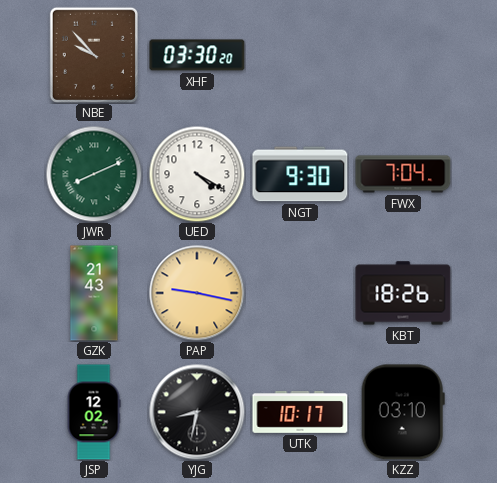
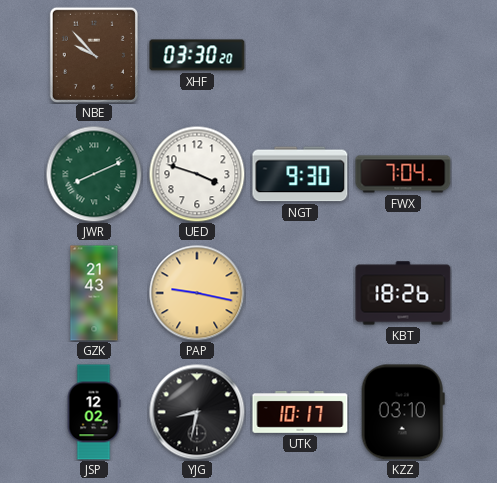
UED: 4:20 -> 3:48
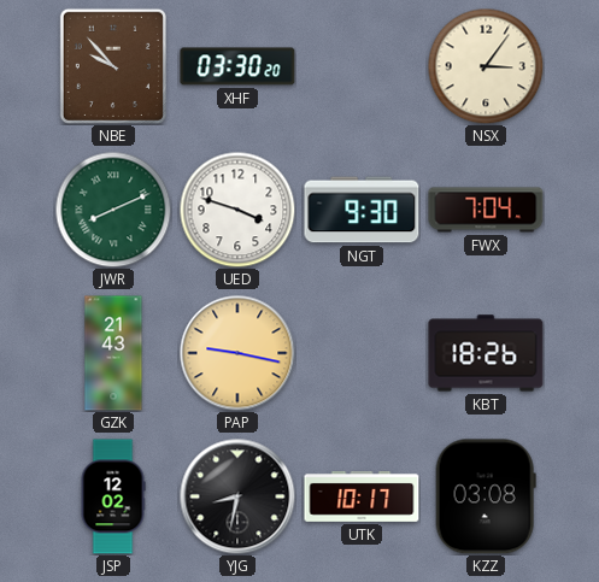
NSX: none -> 3:06
KZZ: 03:10 -> 03:08
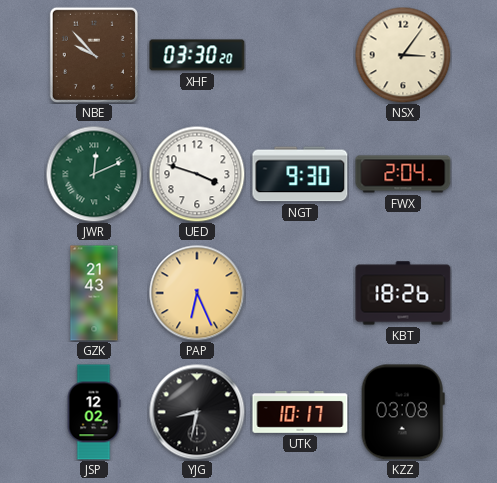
JWR: 8:11 -> 12:11
FWX: 7:04 -> 2:04
PAP: 9:17 -> 6:26
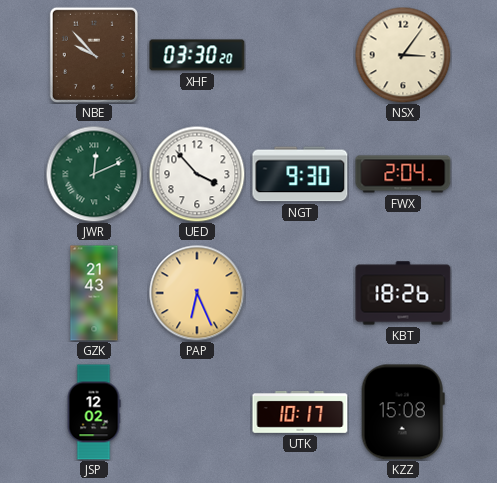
UED: 3:48 -> 3:53
YJG: 8:32 -> none
KZZ: 03:08 -> 15:08
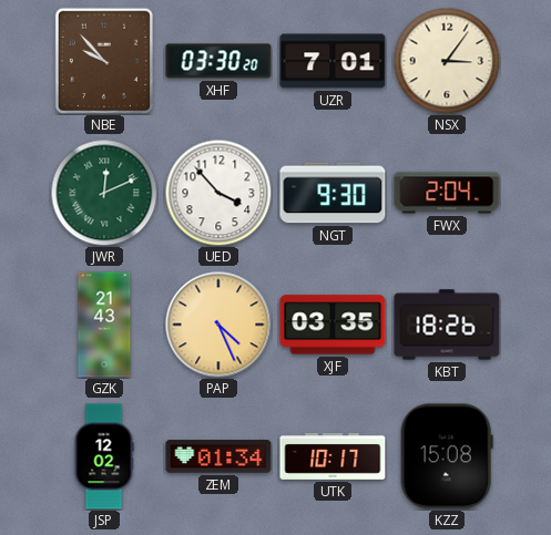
UZR: none -> 7:01
PAP: 6:26 -> 4:26
XJF: none -> 03:35
ZEM: none -> 01:34
